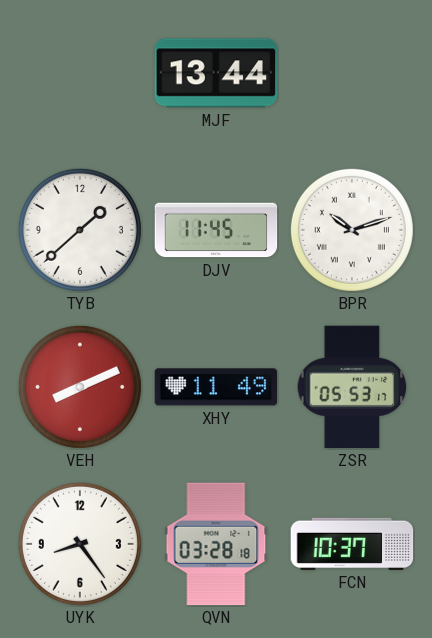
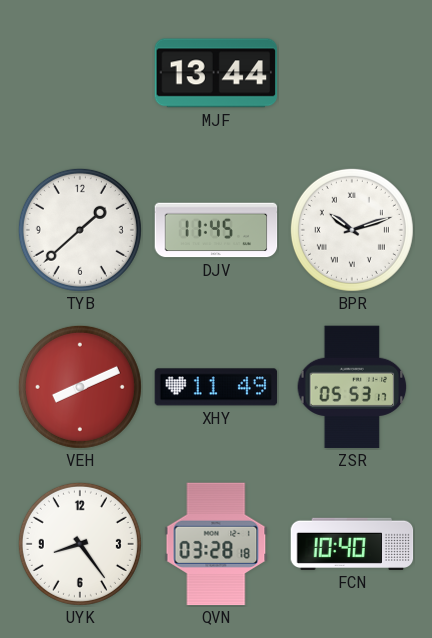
FCN: 10:37 -> 10:40
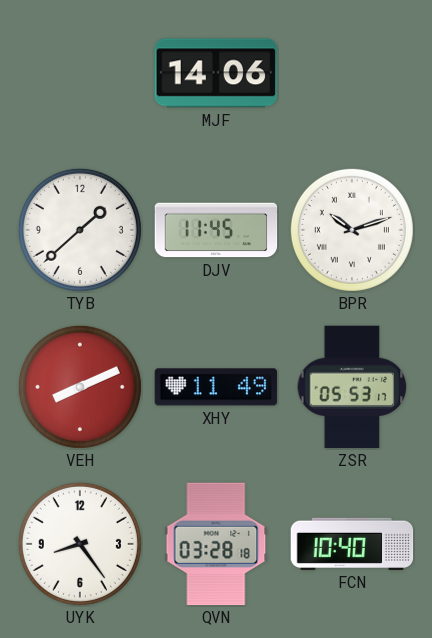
MJF: 13:44 -> 14:06
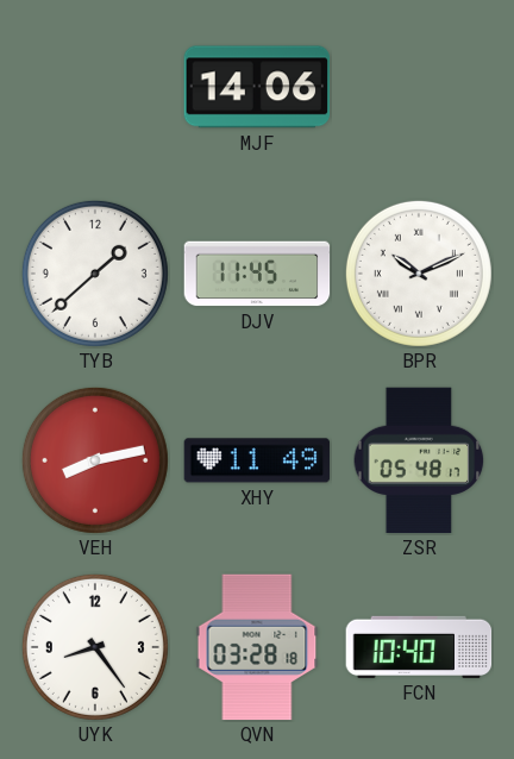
BPR: 10:12 -> 10:11
VEH: 8:11 -> 8:13
ZSR: 05:53 -> 05:48
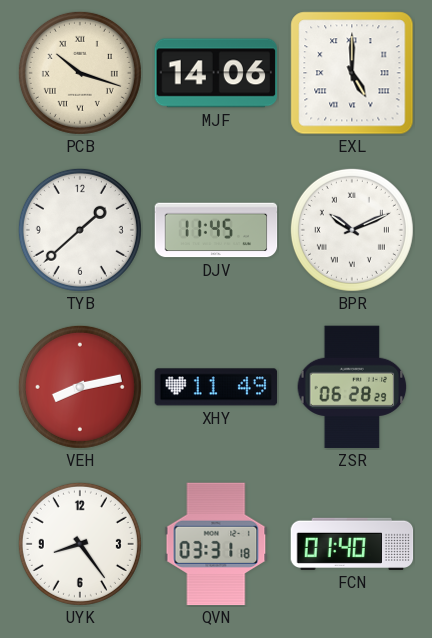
PCB: none -> 10:18
EXL: none -> 5:00
ZSR: 05:48 -> 06:28
QVN: 03:28 -> 03:31
FCN: 10:40 -> 01:40
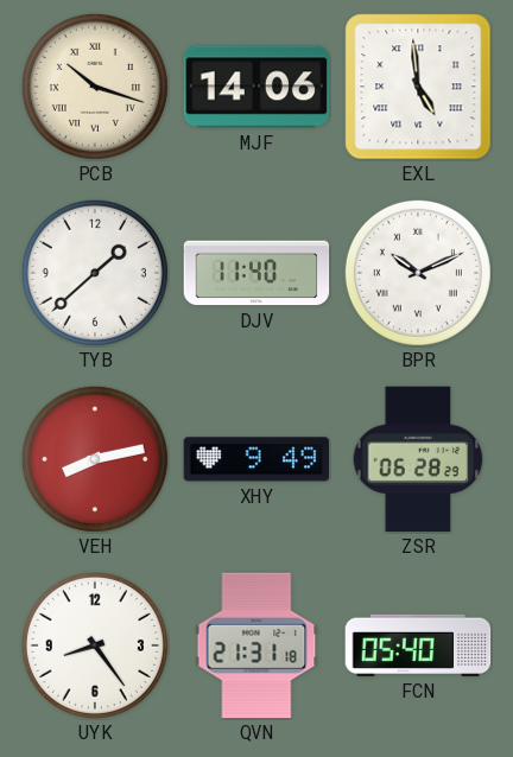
EXL: 5:00 -> 4:59
DJV: 11:45 -> 11:40
XHY: 11:49 -> 9:49
QVN: 03:31 -> 21:31
FCN: 01:40 -> 05:40
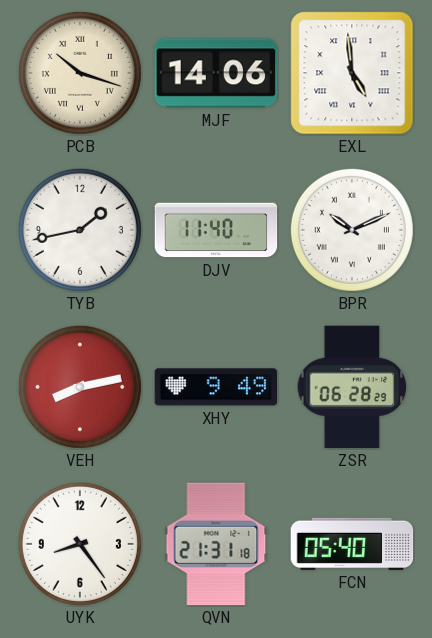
TYB: 1:38 -> 1:43
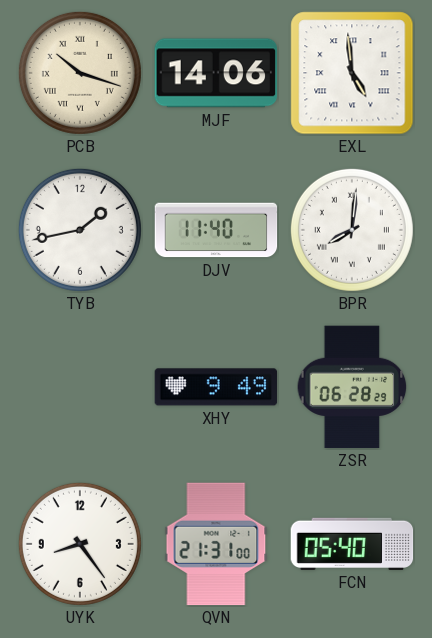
BPR: 10:11 -> 8:01
VEH: 8:13 -> none
QVN: 21:31:18 -> 21:31:00
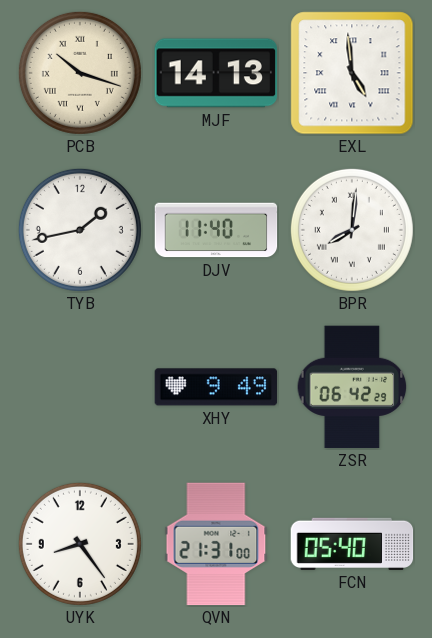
MJF: 14:06 -> 14:13
ZSR: 06:28 -> 06:42
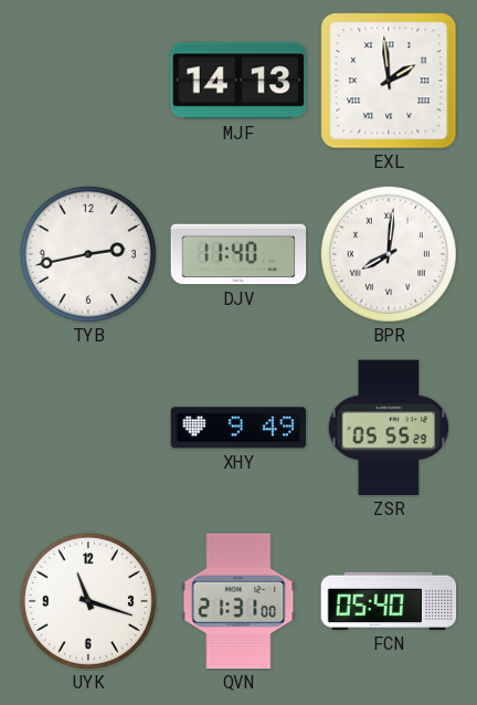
PCB: 10:18 -> none
EXL: 4:59 -> 1:59
TYB: 1:43 -> 2:43
ZSR: 06:42 -> 05:55
UYK: 8:24 -> 11:18
